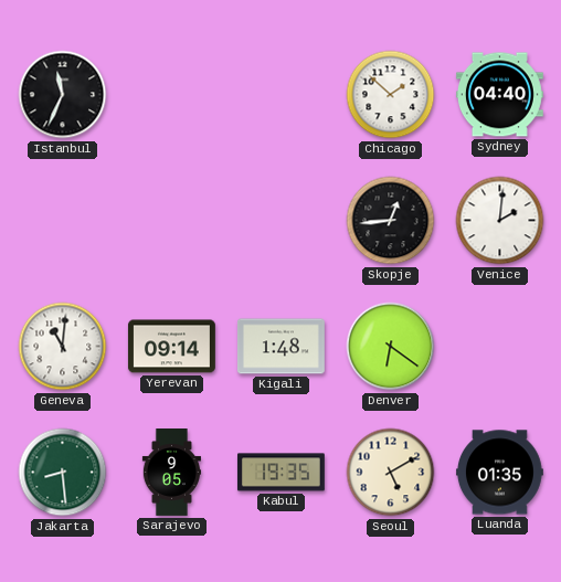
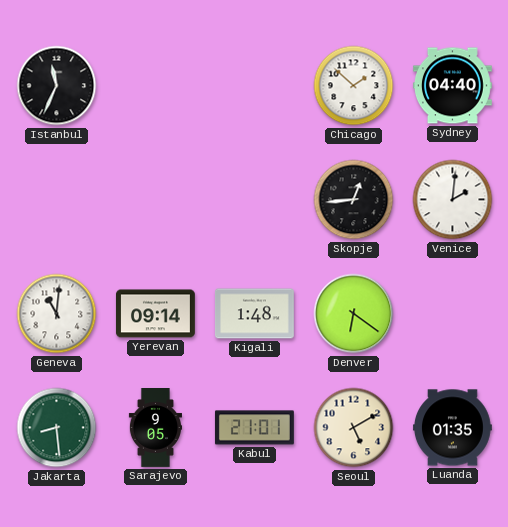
Kabul: 19:35 -> 21:01
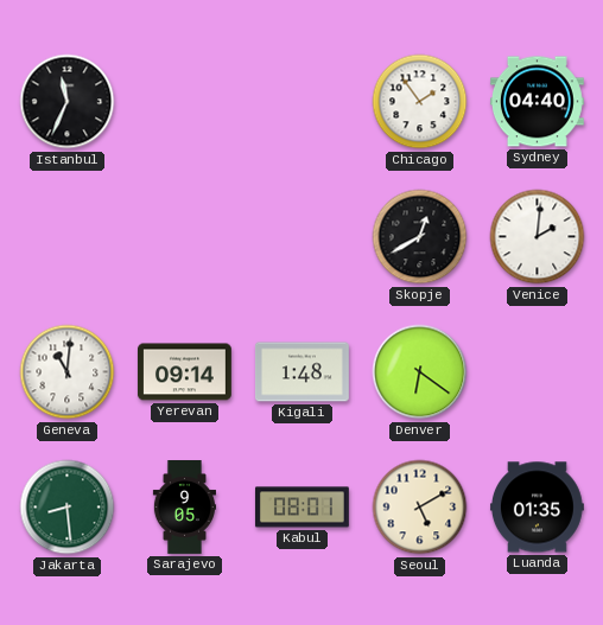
Chicago: 1:52 -> 1:54
Skopje: 12:44 -> 12:40
Kabul: 21:01 -> 08:01
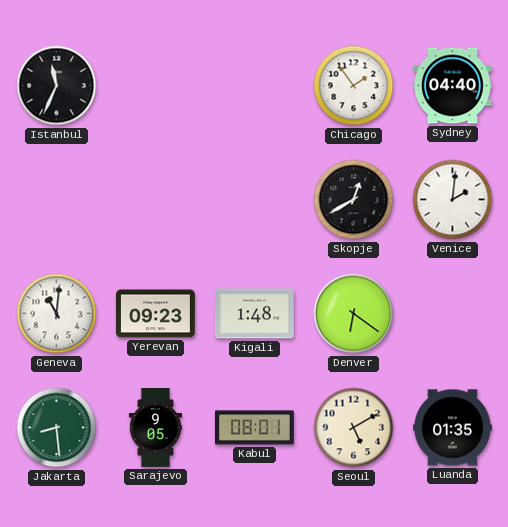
Yerevan: 09:14 -> 09:23
